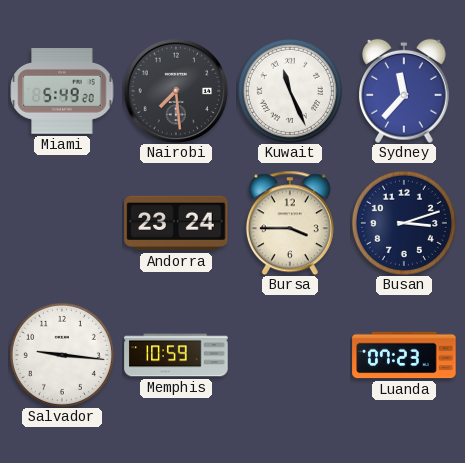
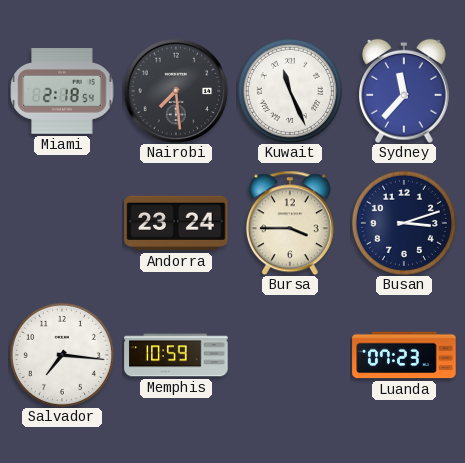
Miami: 5:49 -> 2:18
Salvador: 9:16 -> 7:16
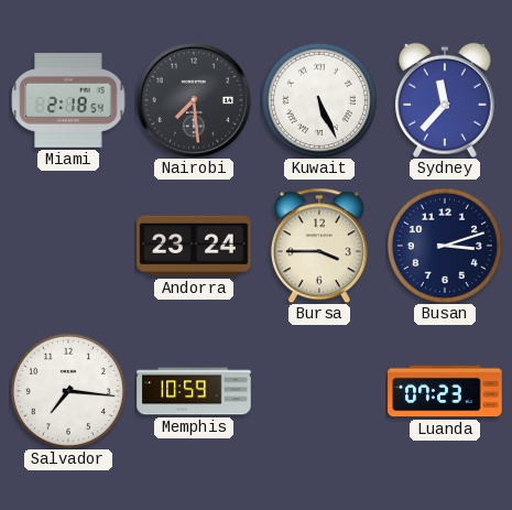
Kuwait: 11:26 -> 5:26
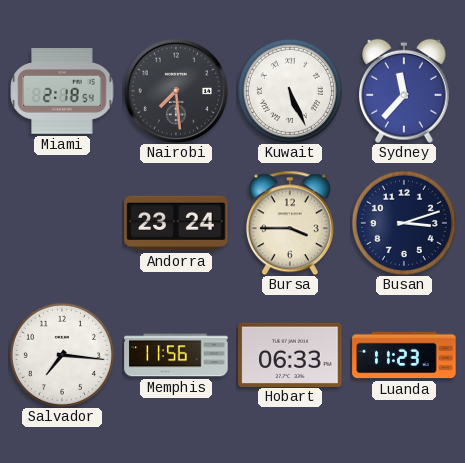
Memphis: 10:59 -> 11:56
Hobart: none -> 06:33
Luanda: 07:23 -> 11:23
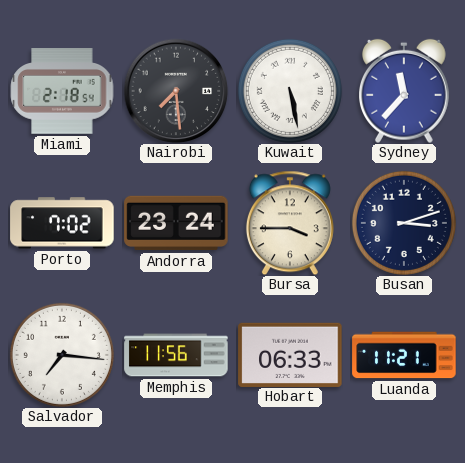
Kuwait: 5:26 -> 5:28
Porto: none -> 7:02
Luanda: 11:23 -> 11:21
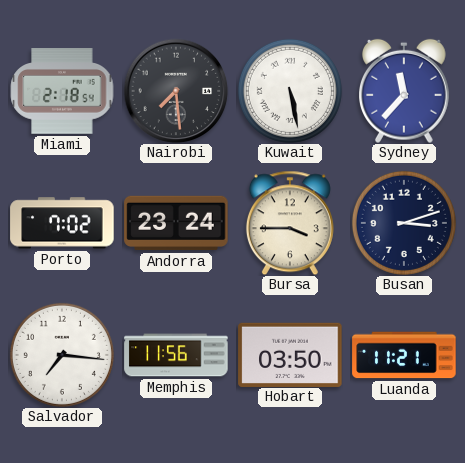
Hobart: 06:33 -> 03:50
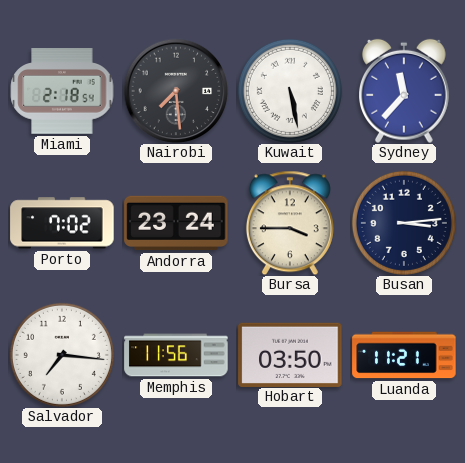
Busan: 3:12 -> 3:14
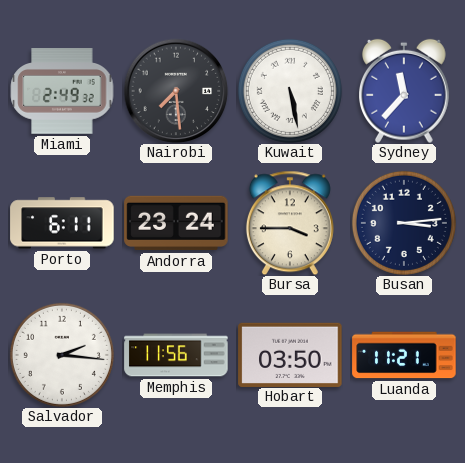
Miami: 2:18 -> 2:49
Porto: 7:02 -> 6:11
Salvador: 7:16 -> 2:16
